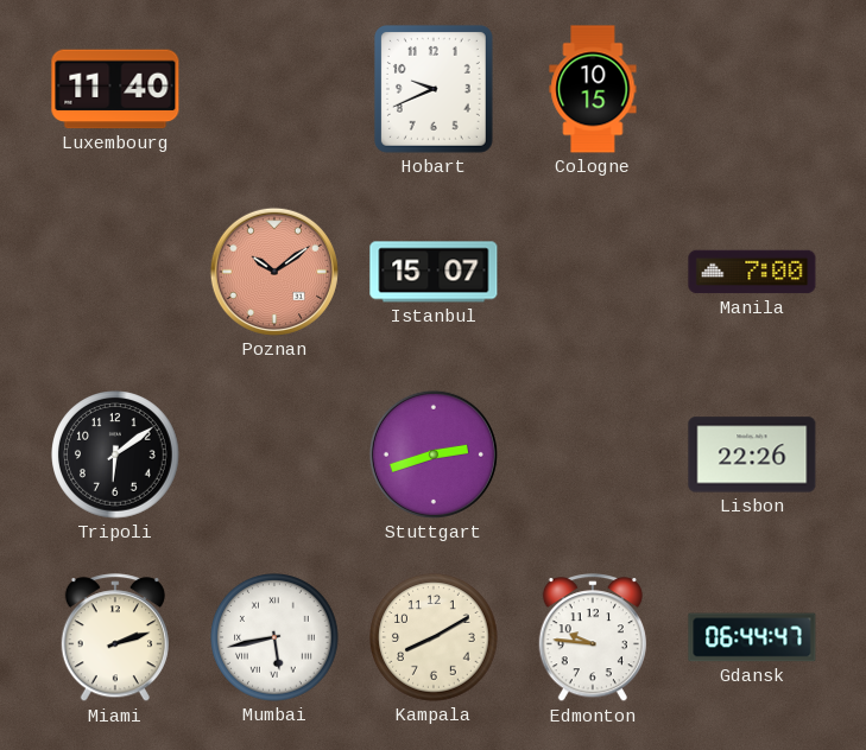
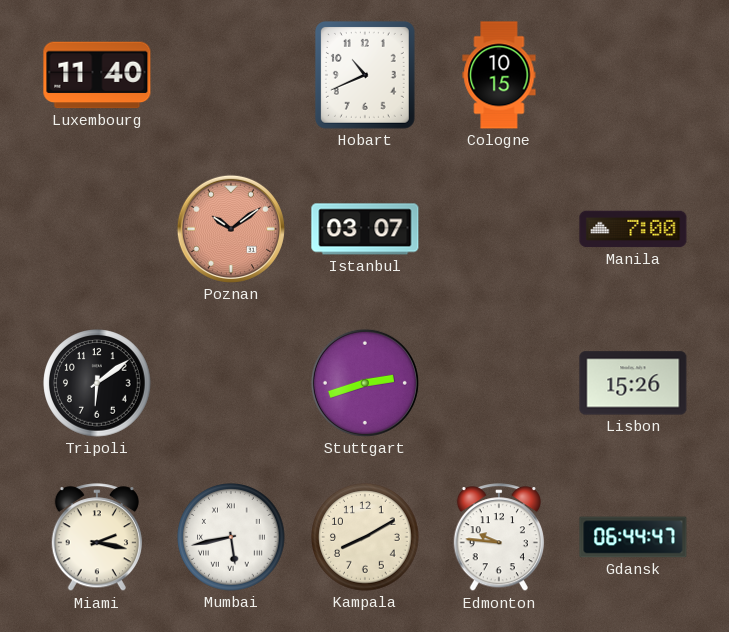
Hobart: 9:41 -> 10:41
Istanbul: 15:07 -> 03:07
Lisbon: 22:26 -> 15:26
Miami: 2:12 -> 2:17
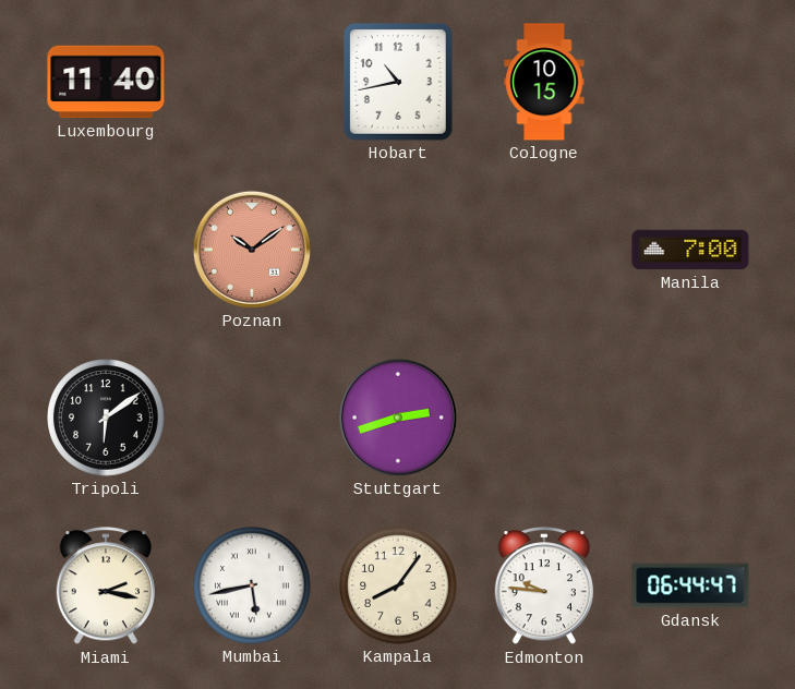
Hobart: 10:41 -> 10:43
Istanbul: 03:07 -> none
Lisbon: 15:26 -> none
Kampala: 8:10 -> 8:06
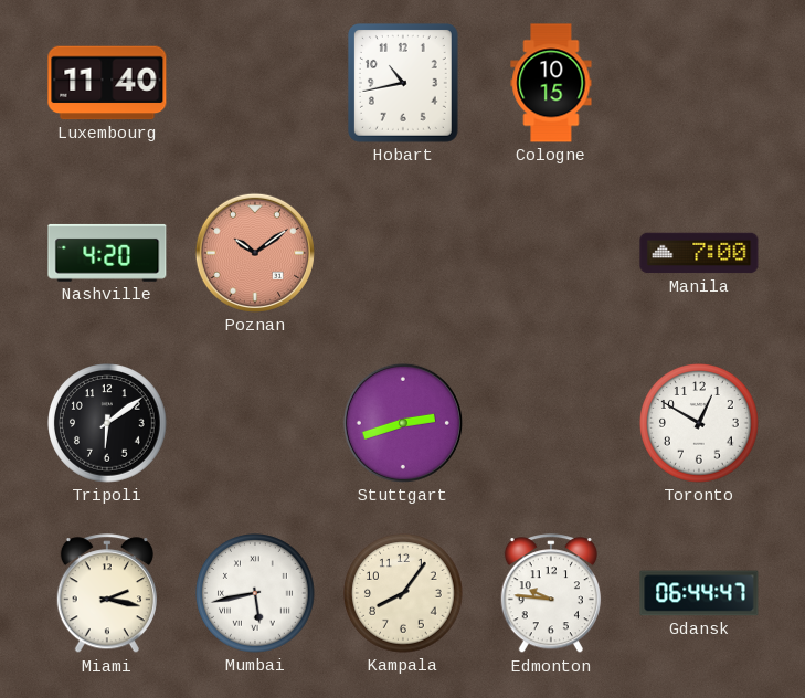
Nashville: none -> 4:20
Toronto: none -> 12:50
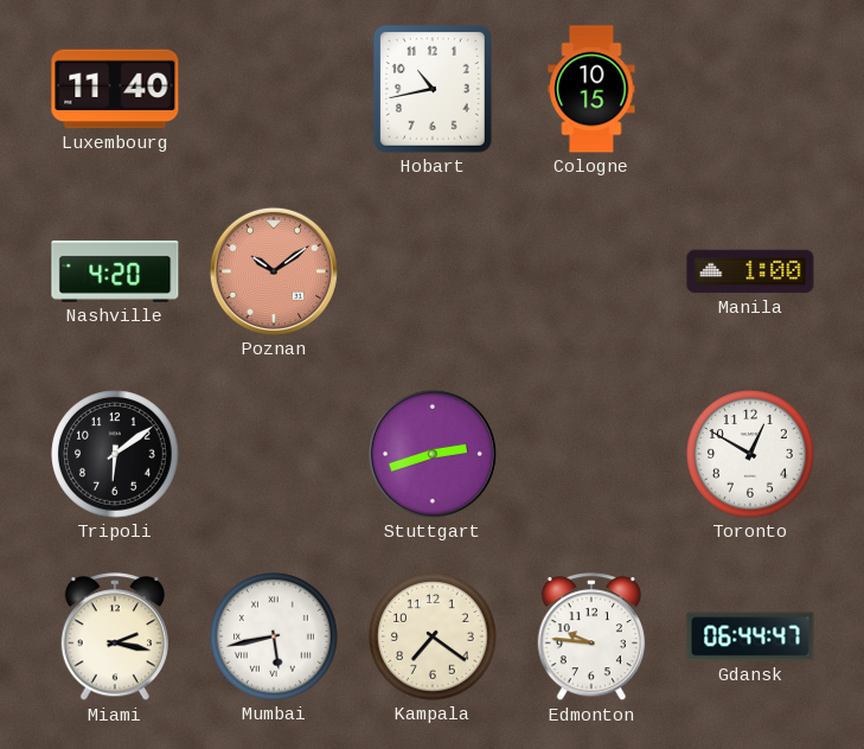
Manila: 7:00 -> 1:00
Kampala: 8:06 -> 7:21
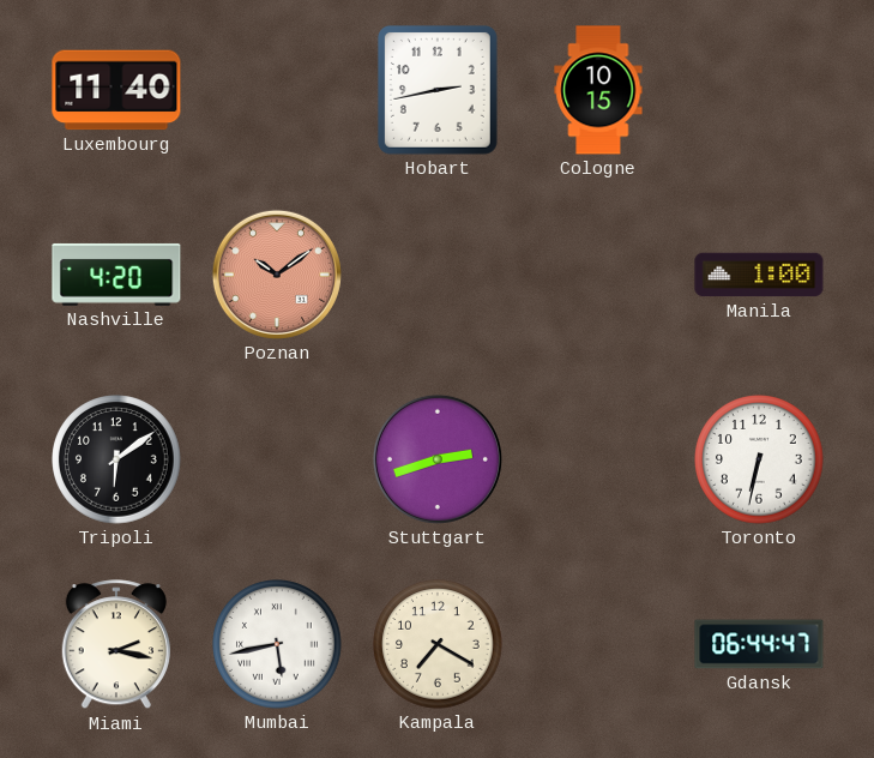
Hobart: 10:43 -> 2:43
Toronto: 12:50 -> 6:32
Kampala: 7:21 -> 7:20
Edmonton: 9:46 -> none
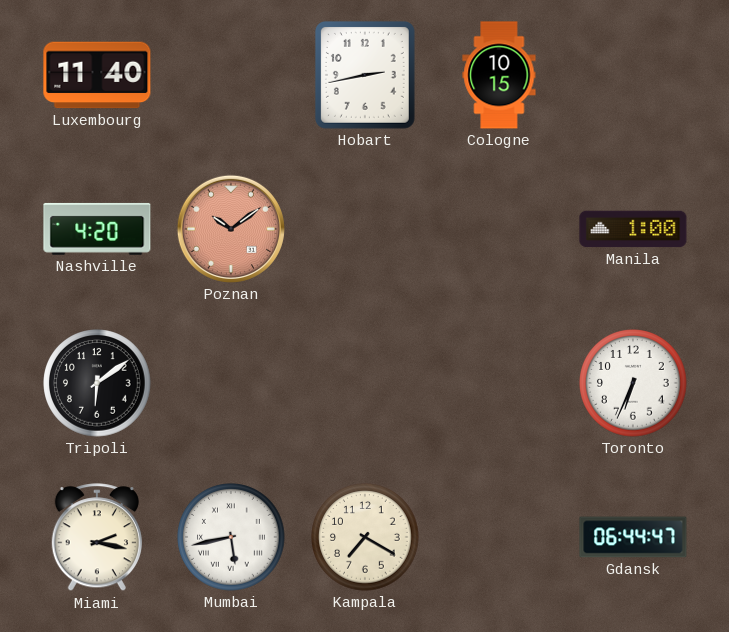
Stuttgart: 2:42 -> none
Toronto: 6:32 -> 6:34
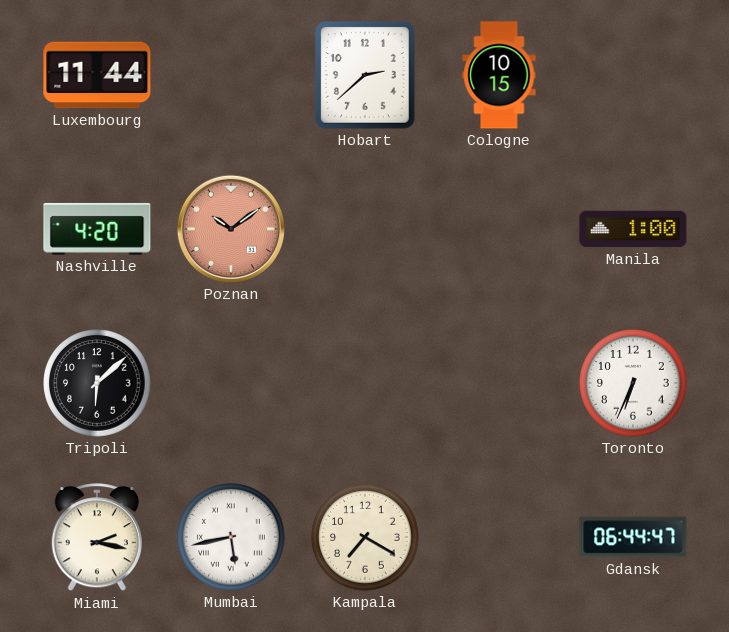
Luxembourg: 11:40 -> 11:44
Hobart: 2:43 -> 2:38
Tripoli: 6:09 -> 6:08
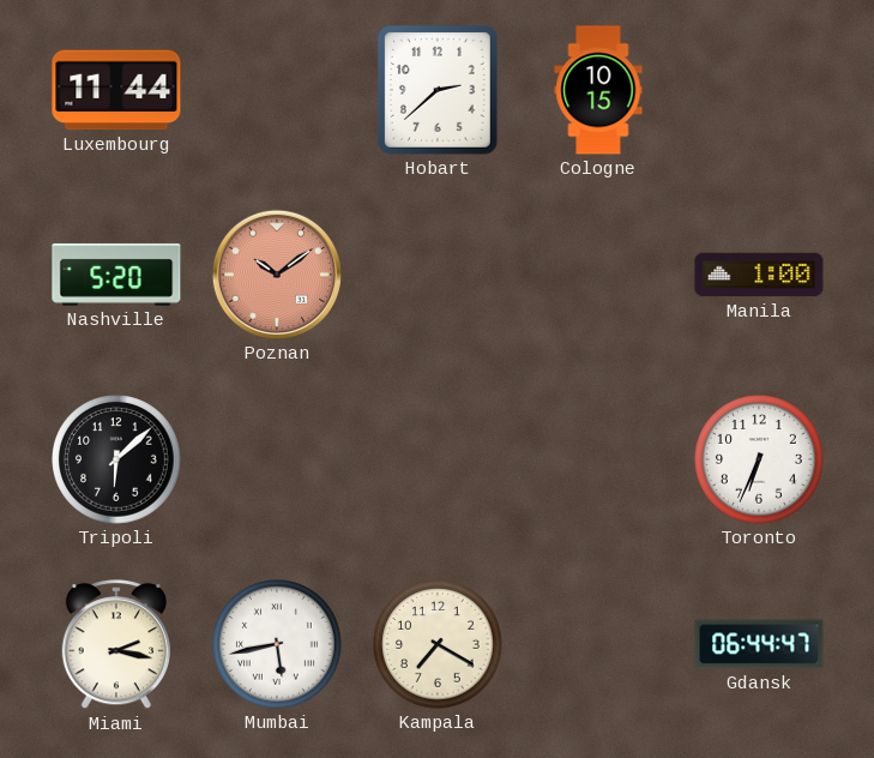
Nashville: 4:20 -> 5:20
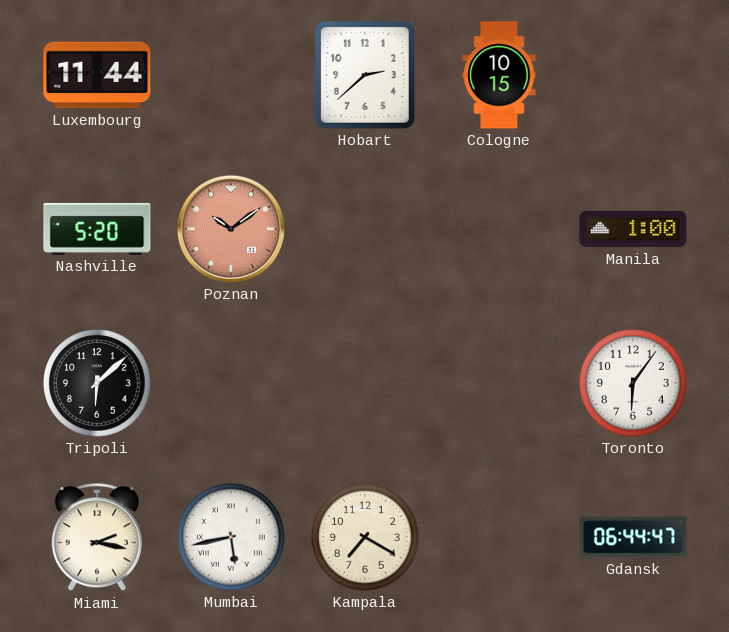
Toronto: 6:34 -> 6:06
